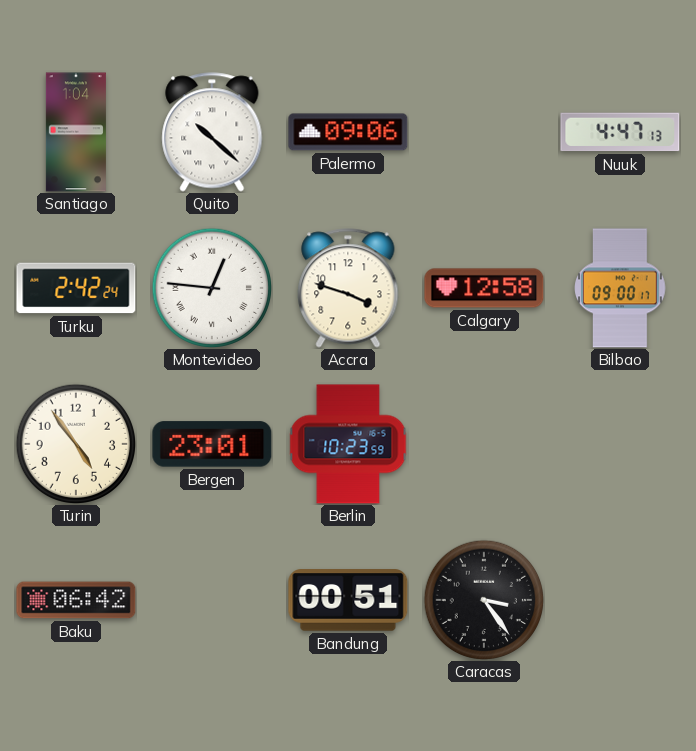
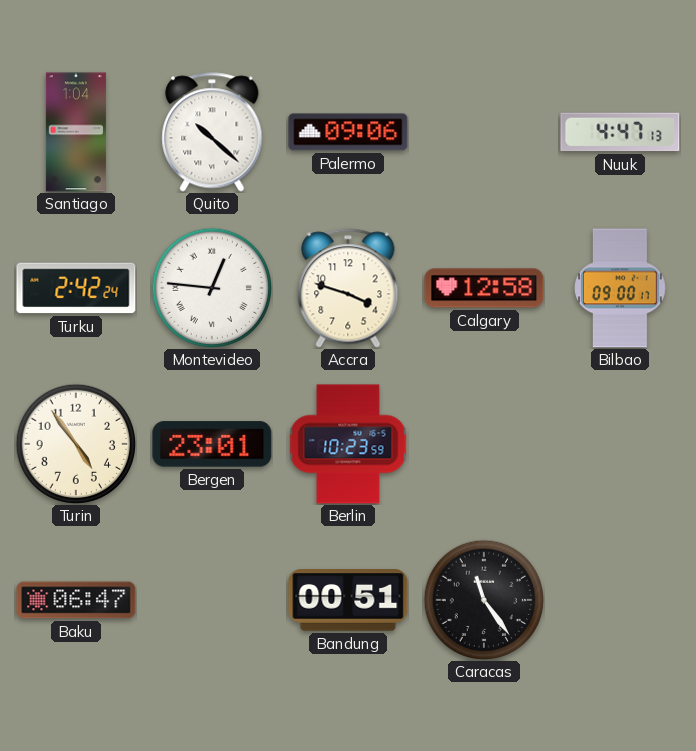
Baku: 06:42 -> 06:47
Caracas: 3:24 -> 11:24
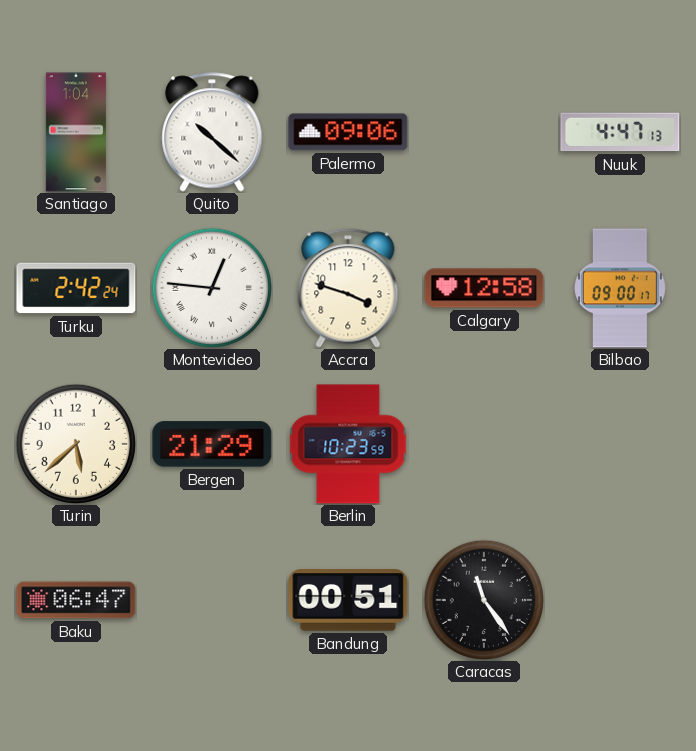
Turin: 4:54 -> 5:38
Bergen: 23:01 -> 21:29
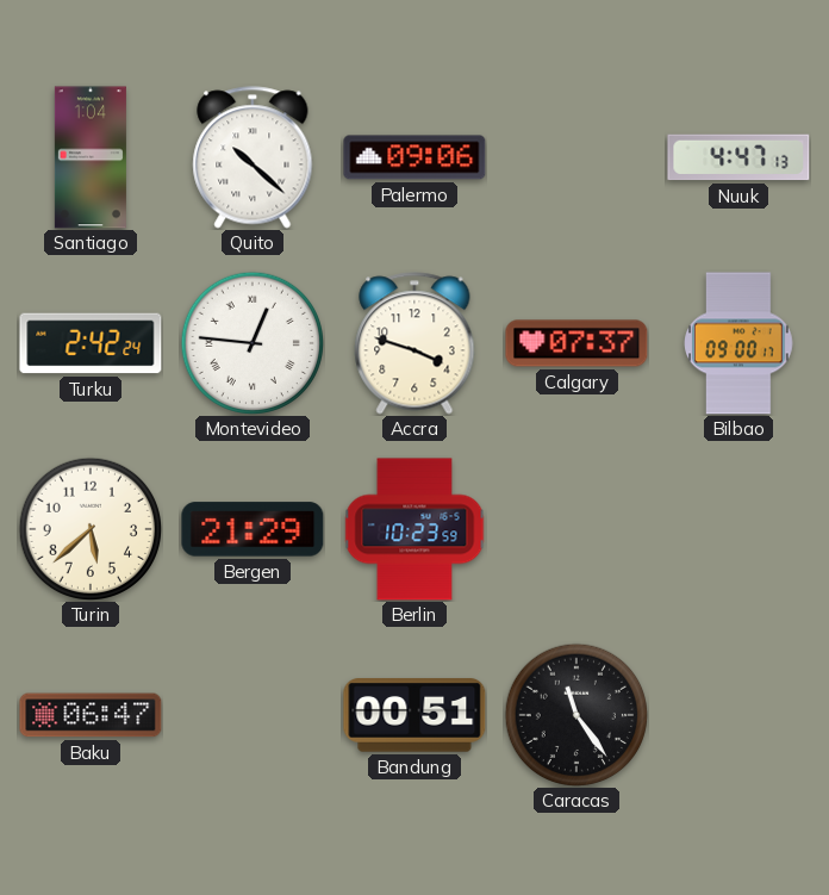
Calgary: 12:58 -> 07:37
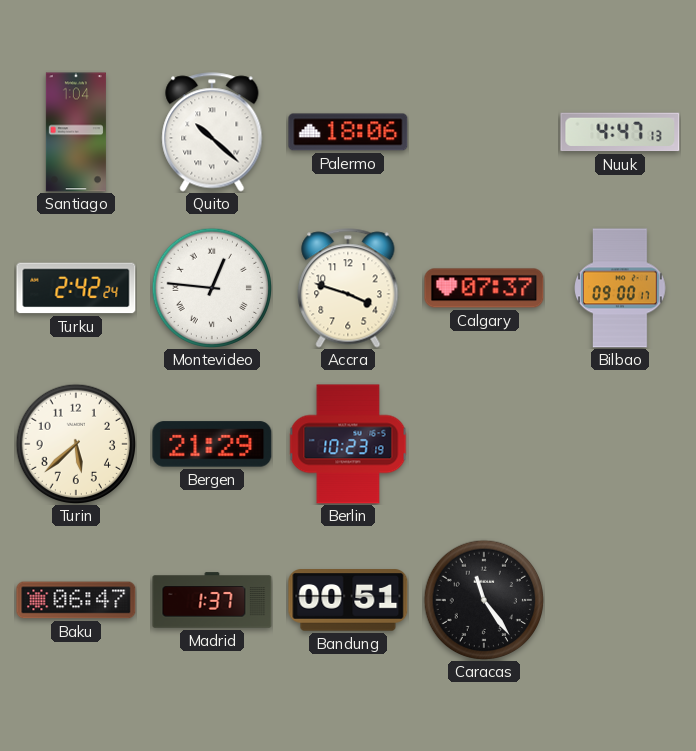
Palermo: 09:06 -> 18:06
Berlin: 10:23:59 -> 10:23:19
Madrid: none -> 1:37
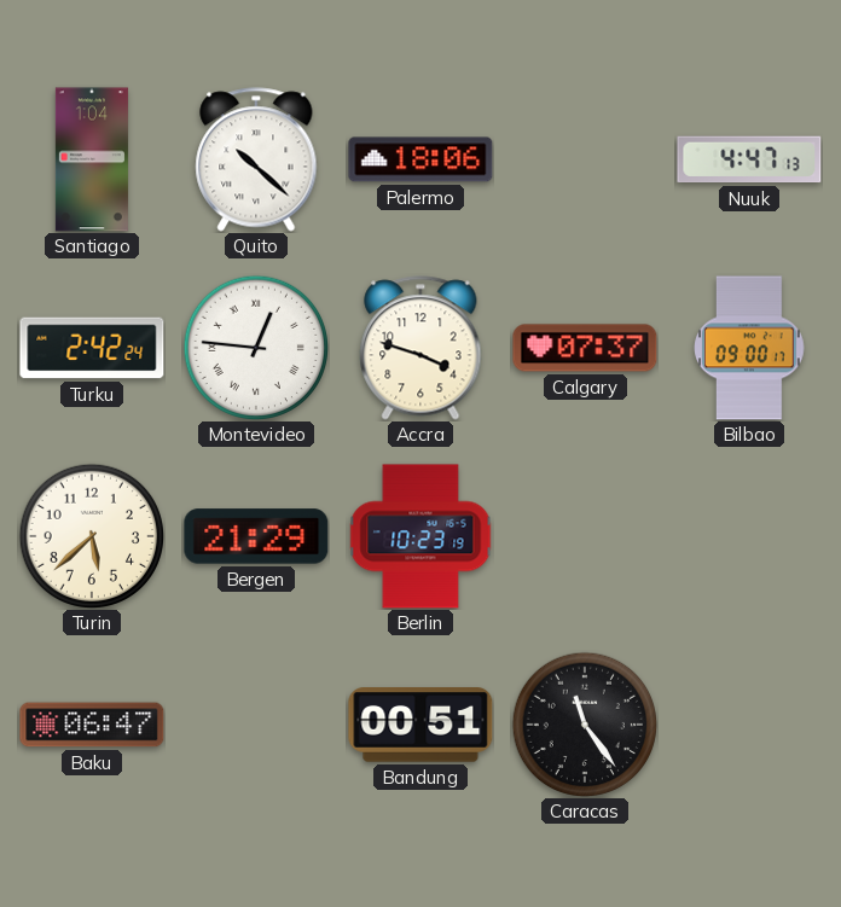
Madrid: 1:37 -> none
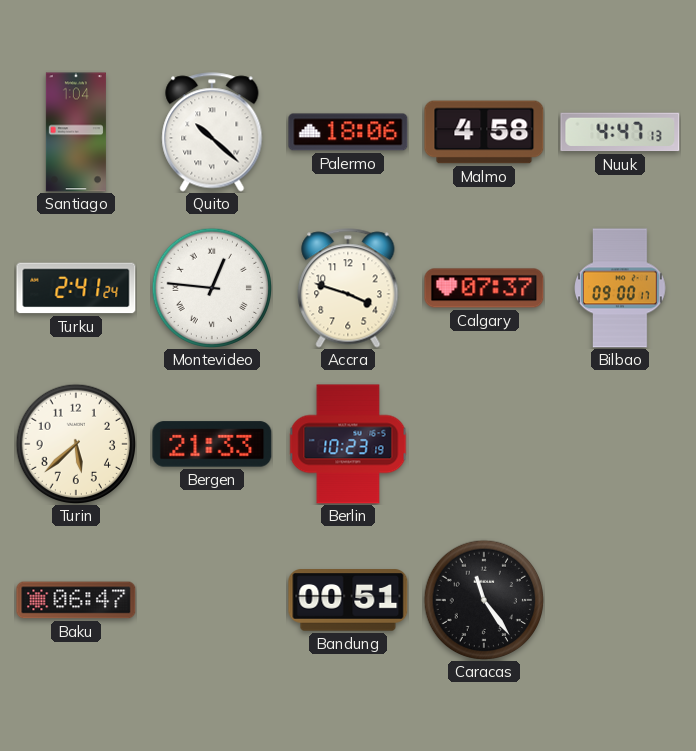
Malmo: none -> 4:58
Turku: 2:42 -> 2:41
Bergen: 21:29 -> 21:33
